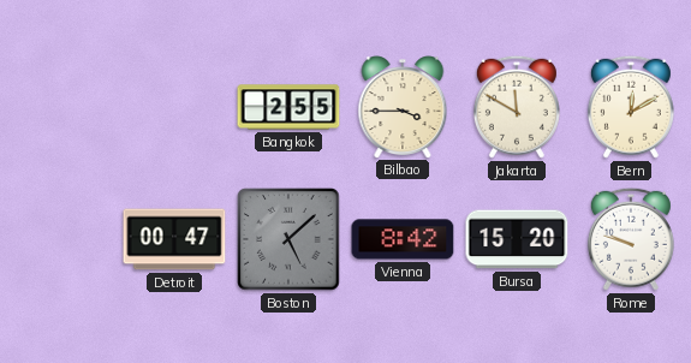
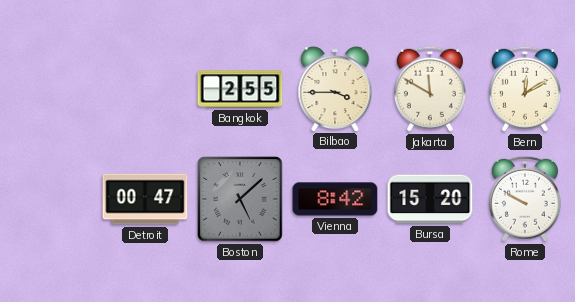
Rome: 9:48 -> 9:50
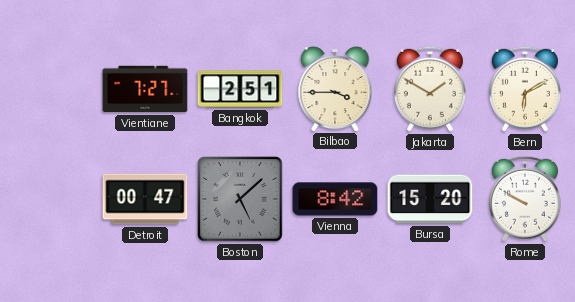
Vientiane: none -> 7:27
Bangkok: 2:55 -> 2:51
Jakarta: 11:50 -> 1:50
Bern: 12:10 -> 6:10
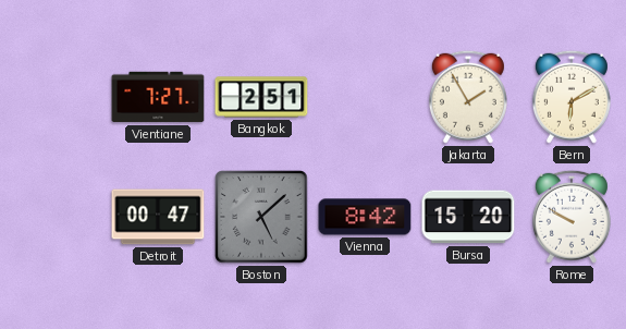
Bilbao: 3:45 -> none
Jakarta: 1:50 -> 1:55
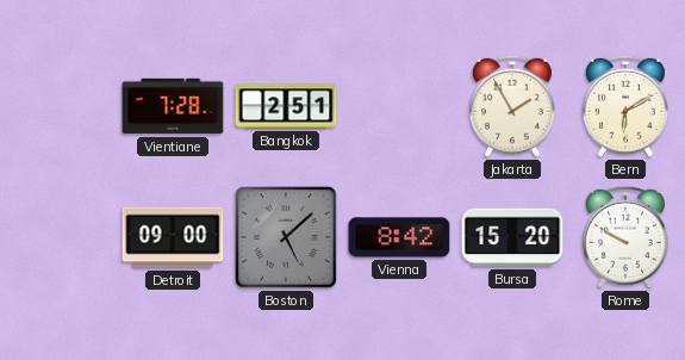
Vientiane: 7:27 -> 7:28
Detroit: 00:47 -> 09:00
